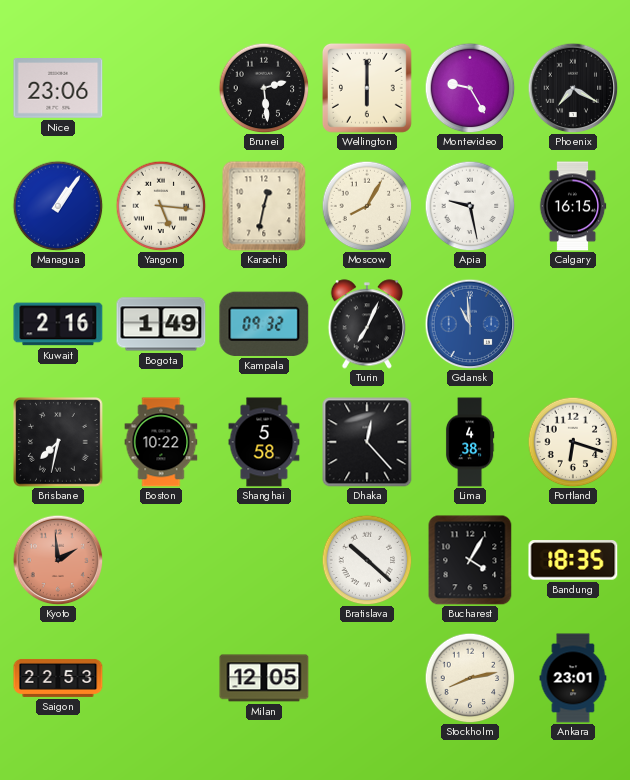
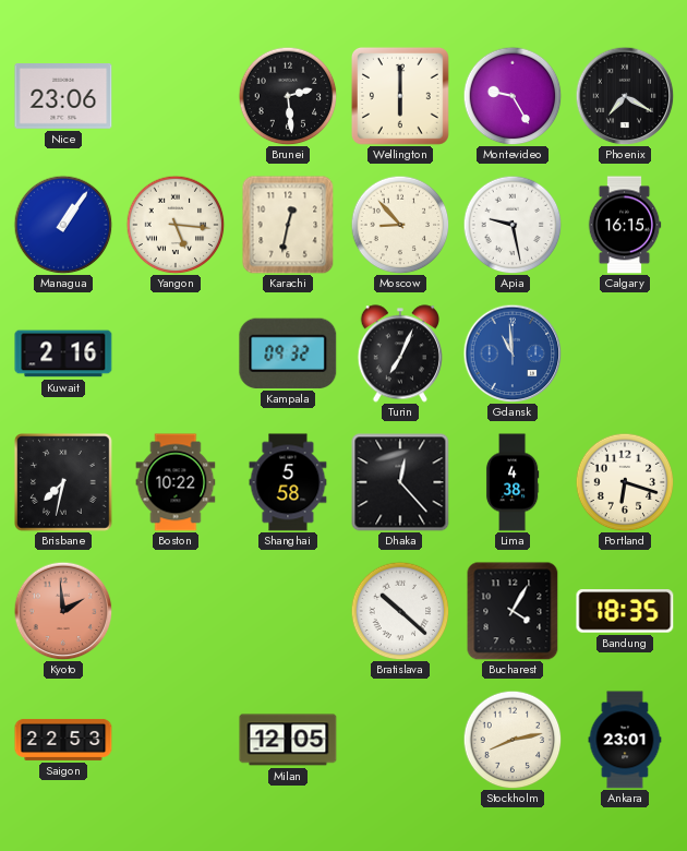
Moscow: 8:05 -> 8:53
Bogota: 1:49 -> none
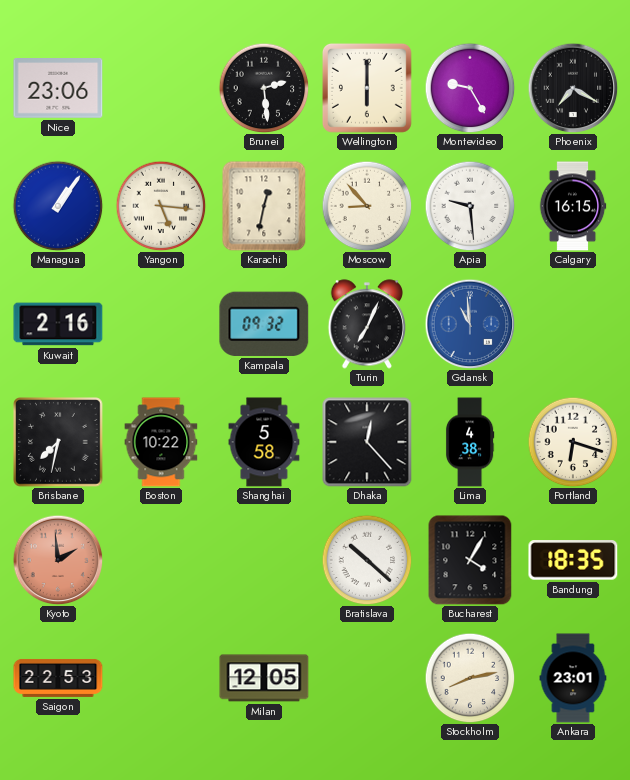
Apia: 9:28 -> 9:29
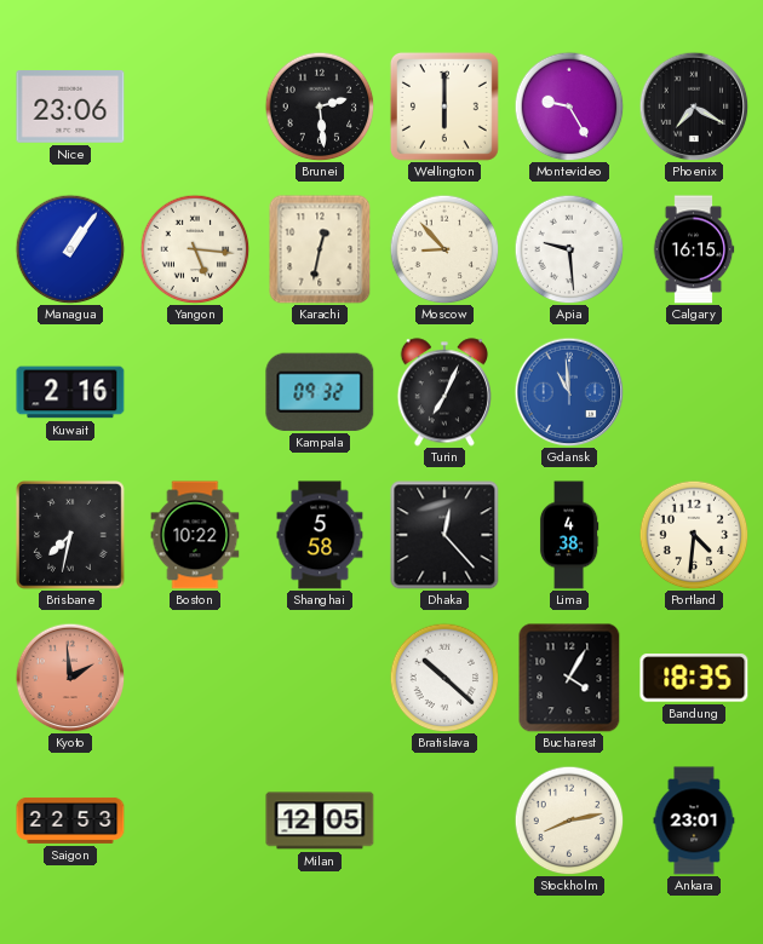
Portland: 6:18 -> 4:31
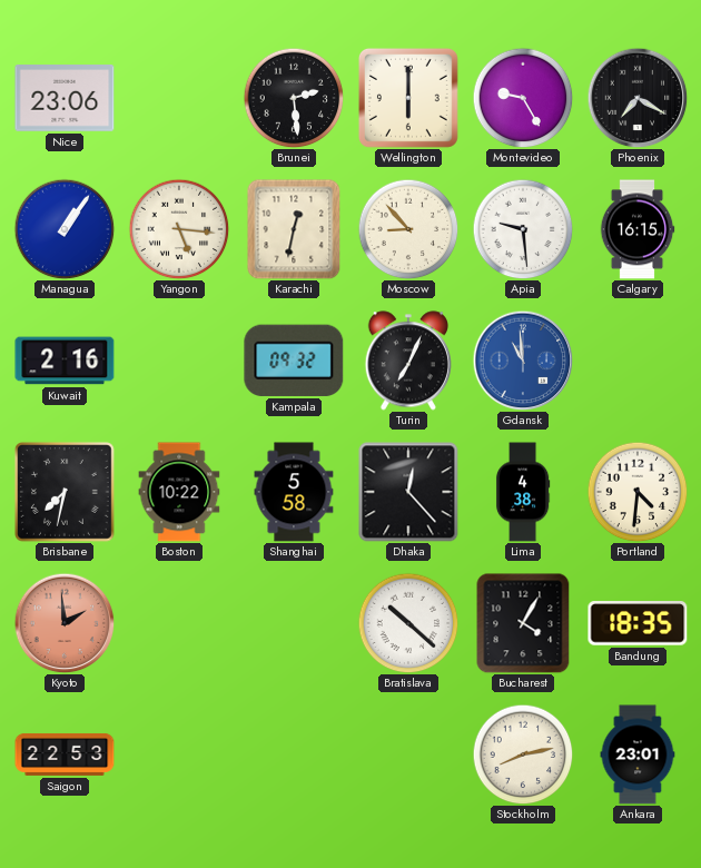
Milan: 12:05 -> none
